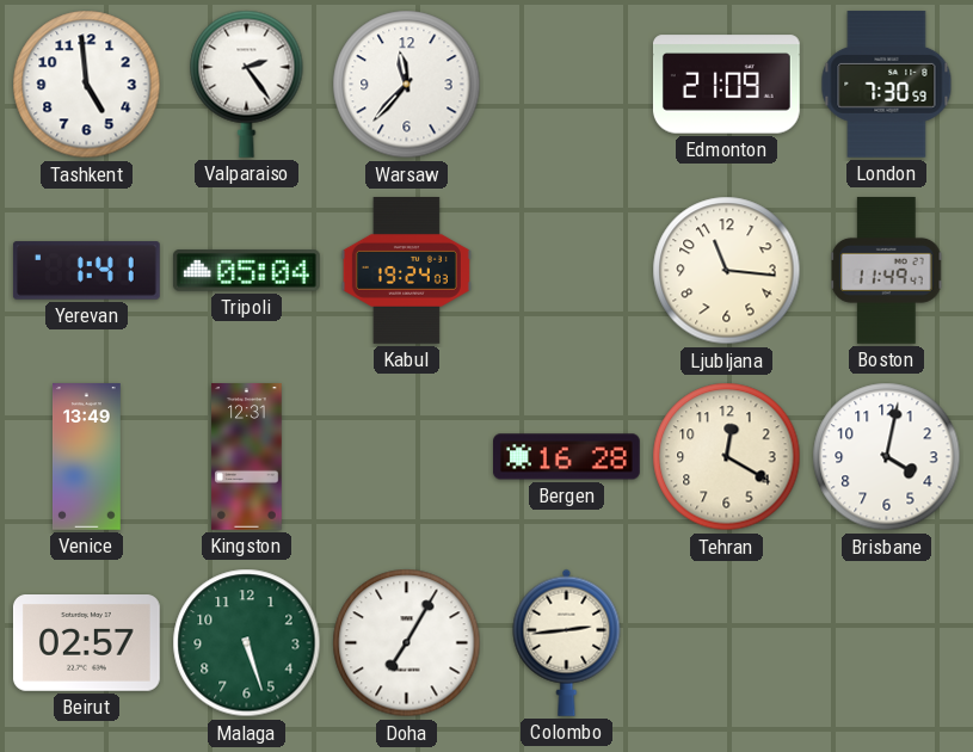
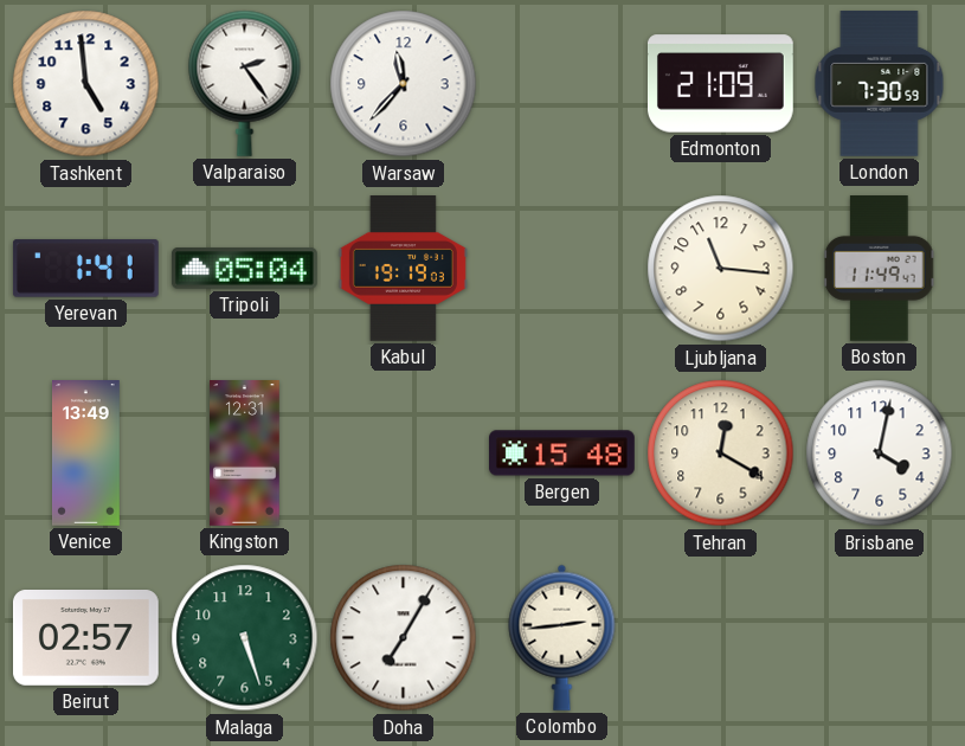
Kabul: 19:24 -> 19:19
Bergen: 16:28 -> 15:48
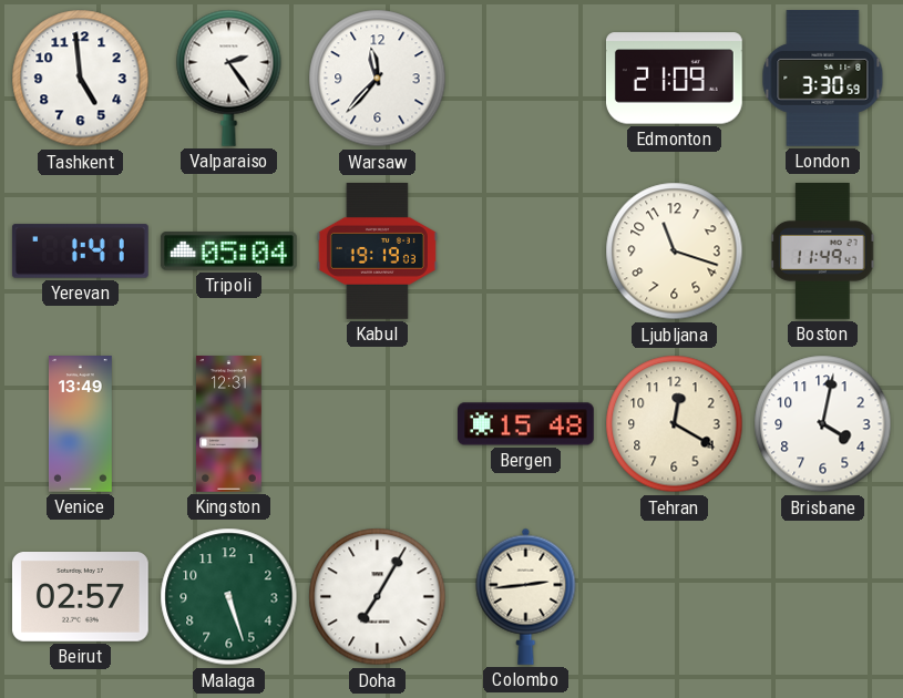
London: 7:30 -> 3:30
Ljubljana: 11:16 -> 11:18
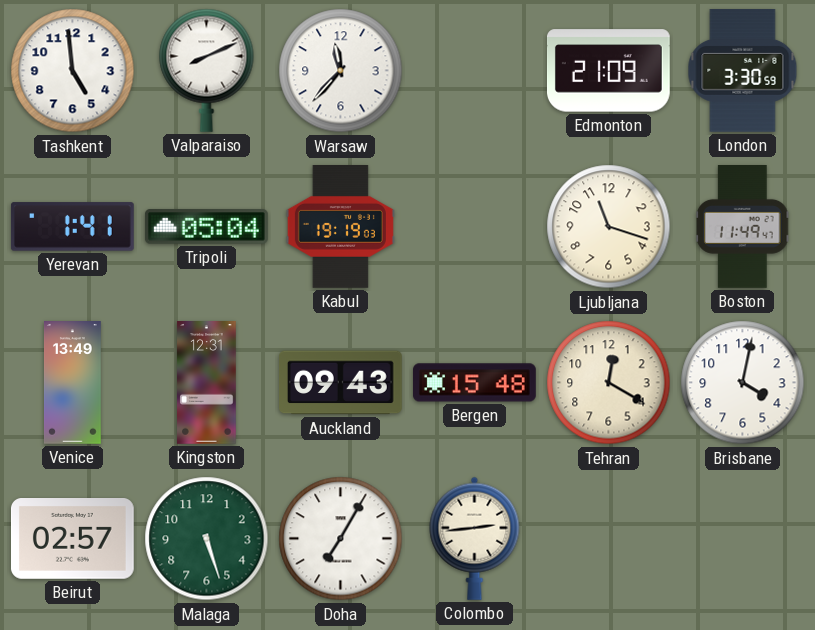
Valparaiso: 2:24 -> 8:11
Auckland: none -> 09:43
